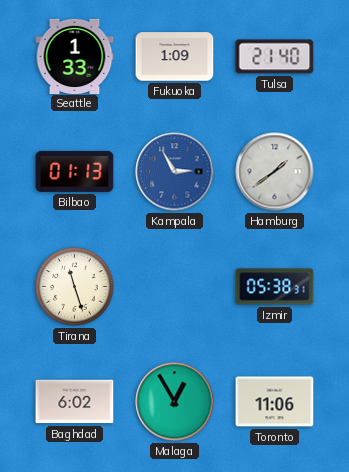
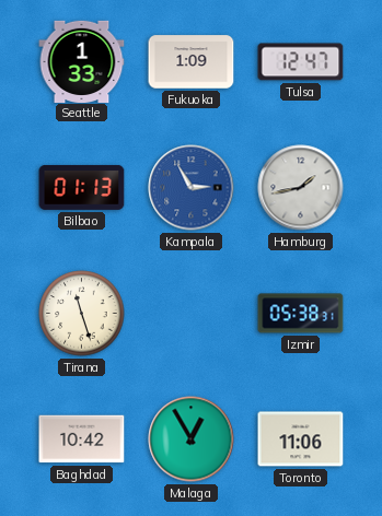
Tulsa: 21:40 -> 12:47
Hamburg: 1:39 -> 1:43
Baghdad: 6:02 -> 10:42
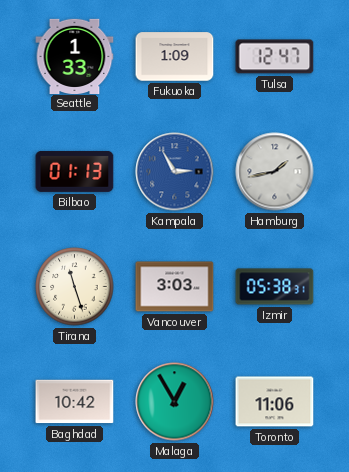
Vancouver: none -> 3:03
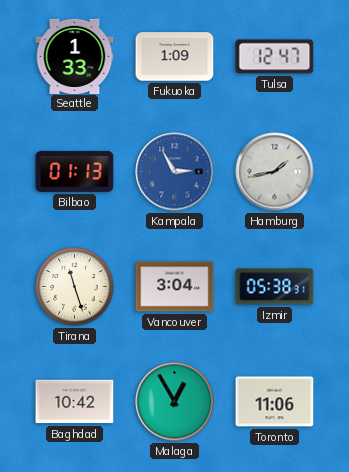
Vancouver: 3:03 -> 3:04
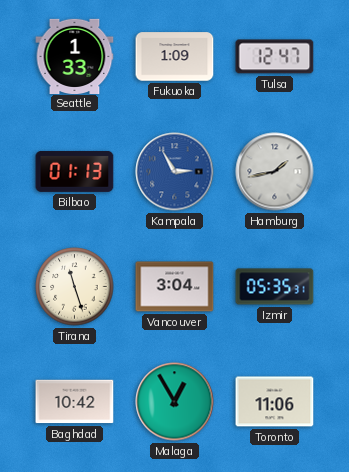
Izmir: 05:38 -> 05:35
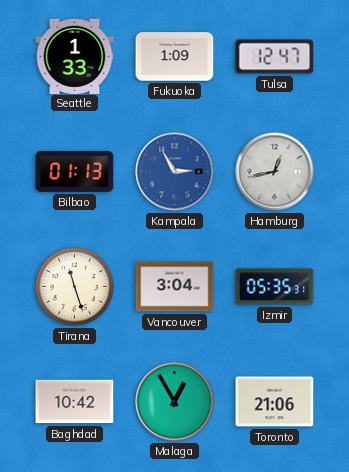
Hamburg: 1:43 -> 12:43
Toronto: 11:06 -> 21:06
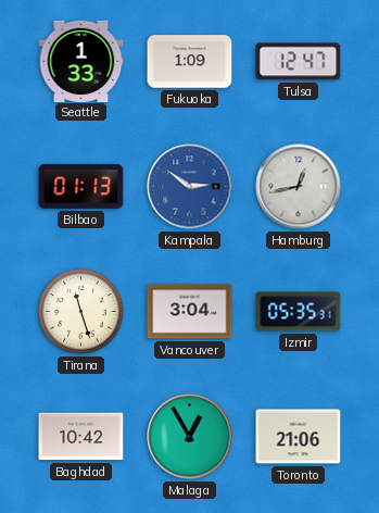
Kampala: 2:55 -> 2:51
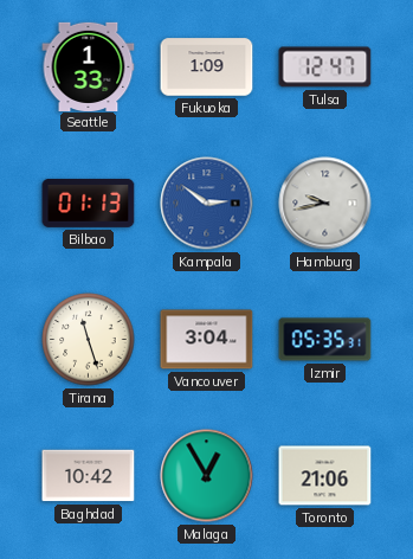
Hamburg: 12:43 -> 9:43
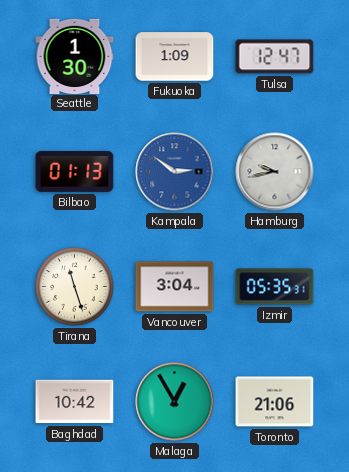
Seattle: 1:33 -> 1:30
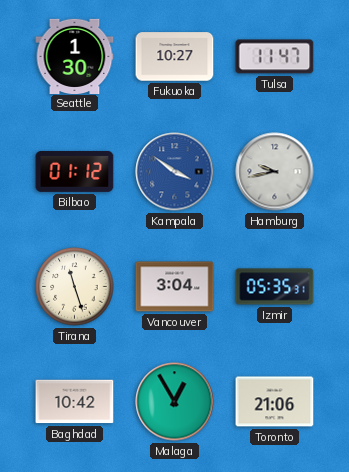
Fukuoka: 1:09 -> 10:27
Tulsa: 12:47 -> 11:47
Bilbao: 01:13 -> 01:12
Kampala: 2:51 -> 3:51
